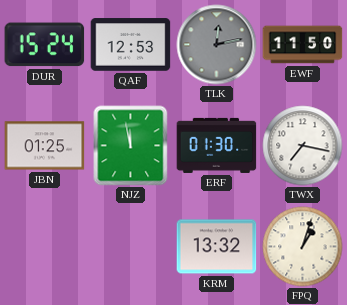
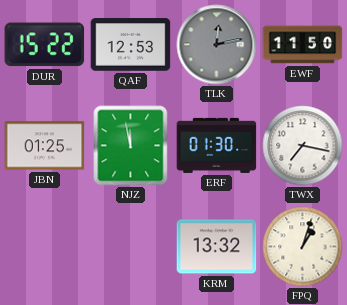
DUR: 15:24 -> 15:22
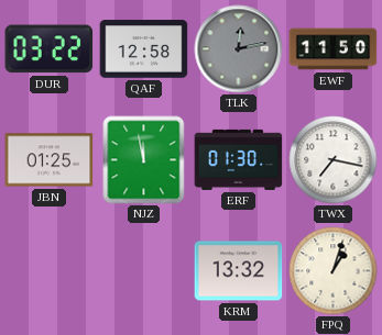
DUR: 15:22 -> 03:22
QAF: 12:53 -> 12:58
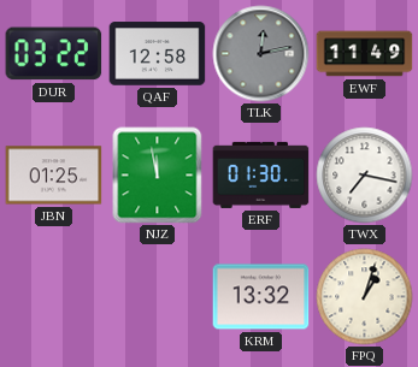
EWF: 11:50 -> 11:49
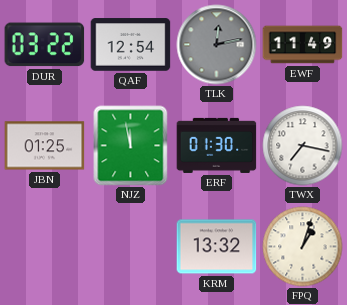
QAF: 12:58 -> 12:54
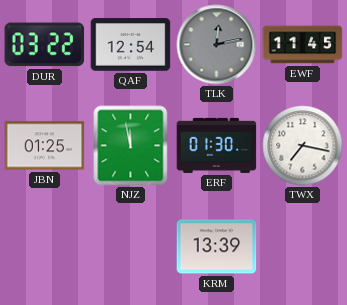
EWF: 11:49 -> 11:45
KRM: 13:32 -> 13:39
FPQ: 1:03 -> none
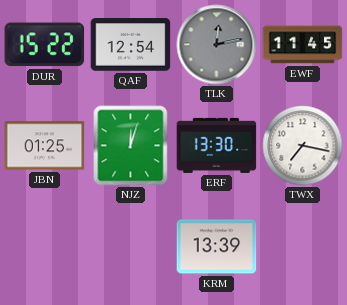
DUR: 03:22 -> 15:22
NJZ: 11:58 -> 12:03
ERF: 01:30 -> 13:30
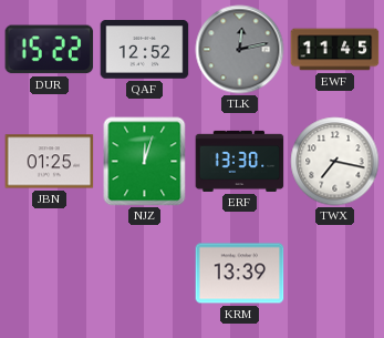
QAF: 12:54 -> 12:52
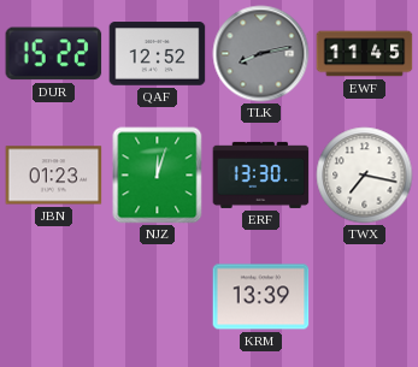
TLK: 12:13 -> 8:13
JBN: 01:25 -> 01:23
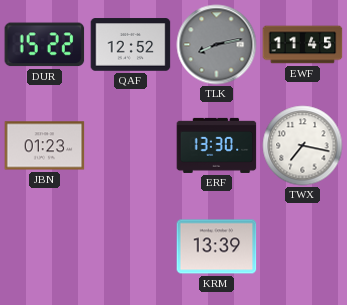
NJZ: 12:03 -> none
